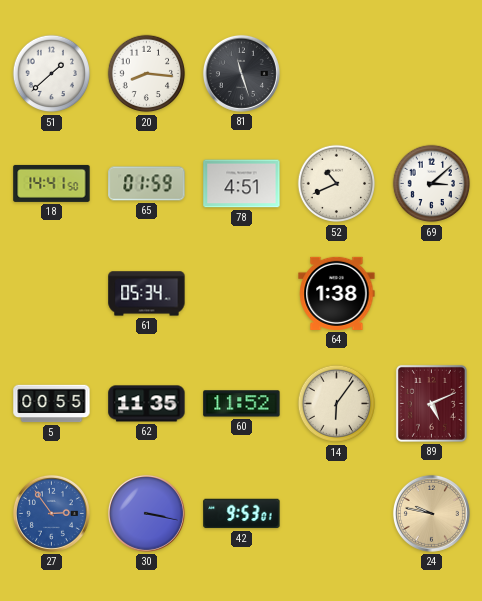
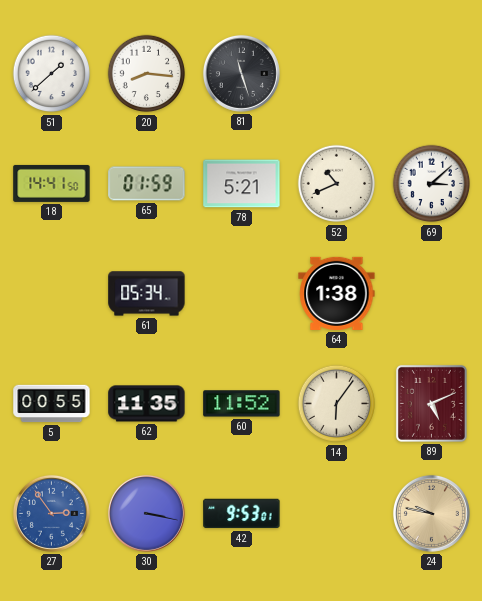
78: 4:51 -> 5:21
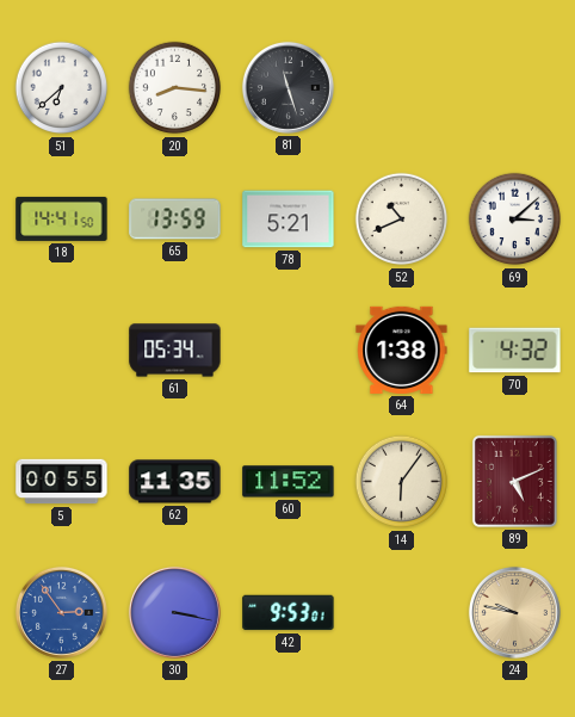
51: 1:38 -> 6:38
65: 01:59 -> 13:59
70: none -> 4:32
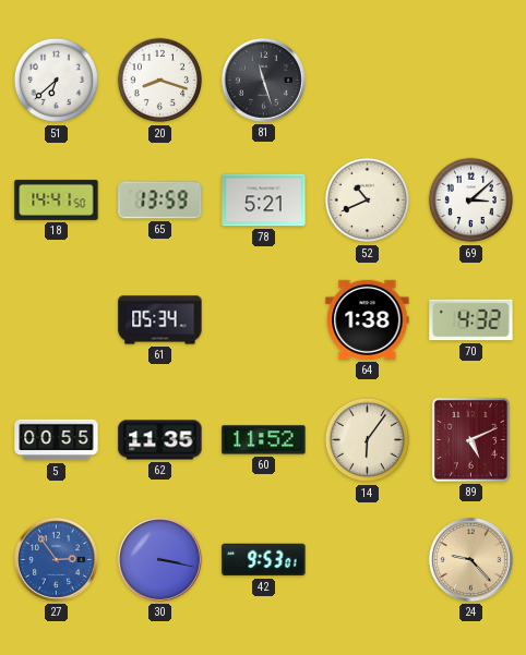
20: 8:16 -> 8:18
24: 9:47 -> 9:23
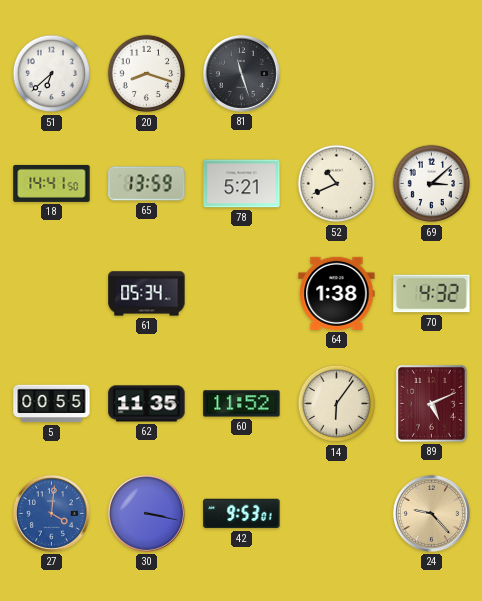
27: 2:54 -> 4:01
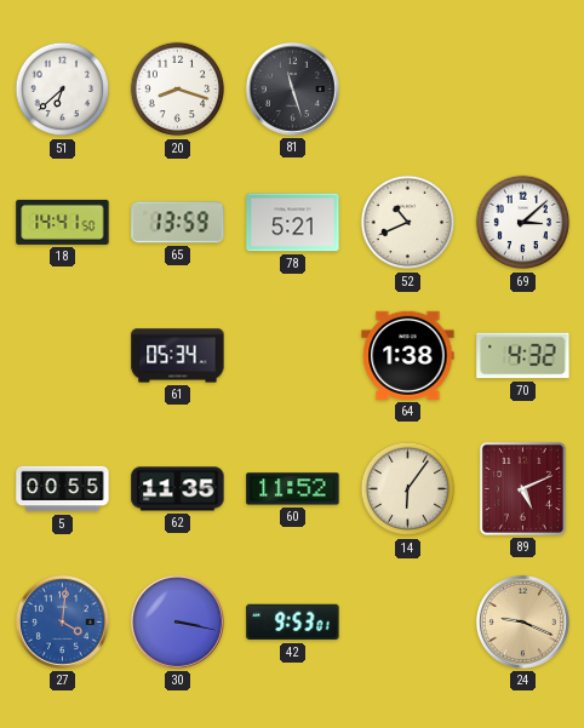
24: 9:23 -> 9:19
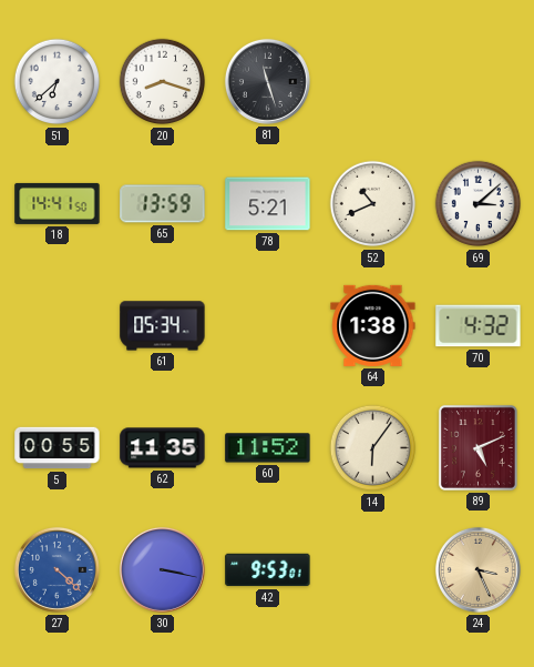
27: 4:01 -> 4:22
24: 9:19 -> 3:26
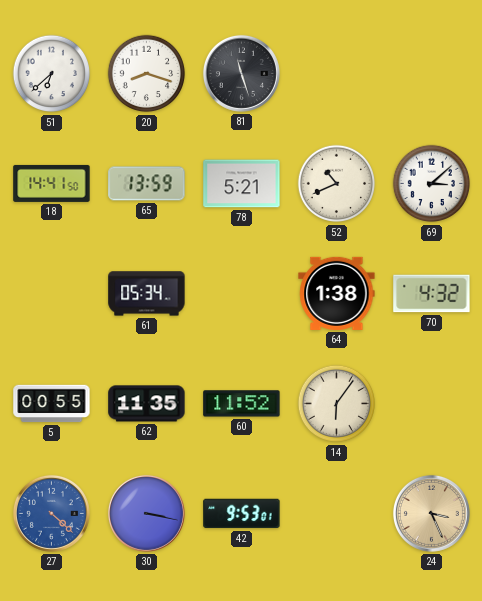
89: 5:11 -> none
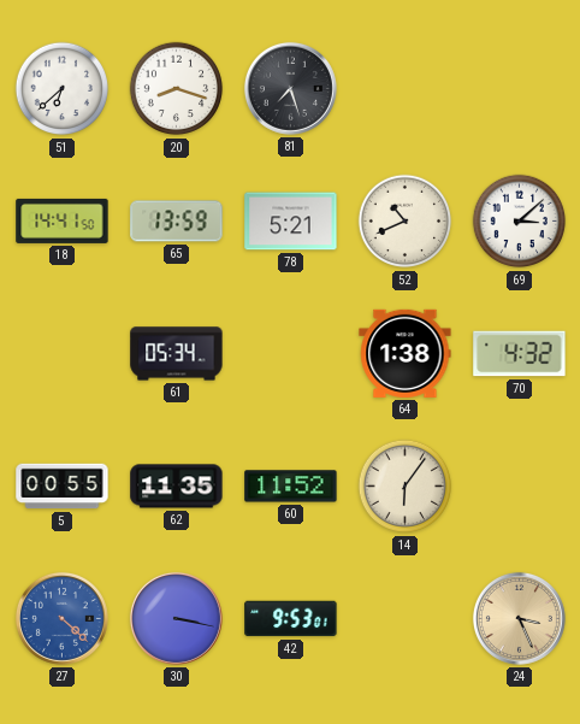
81: 11:27 -> 7:27
